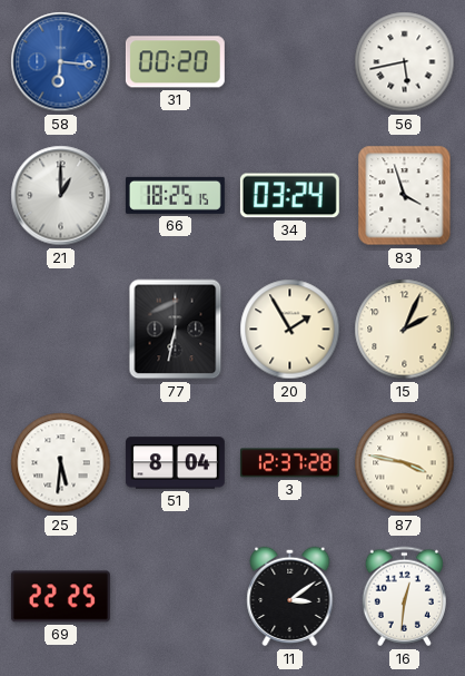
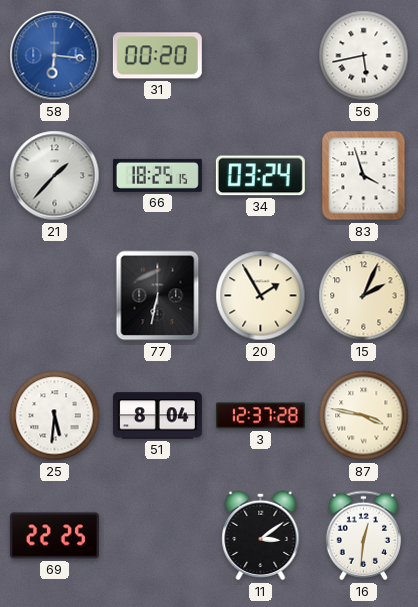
21: 1:00 -> 1:37
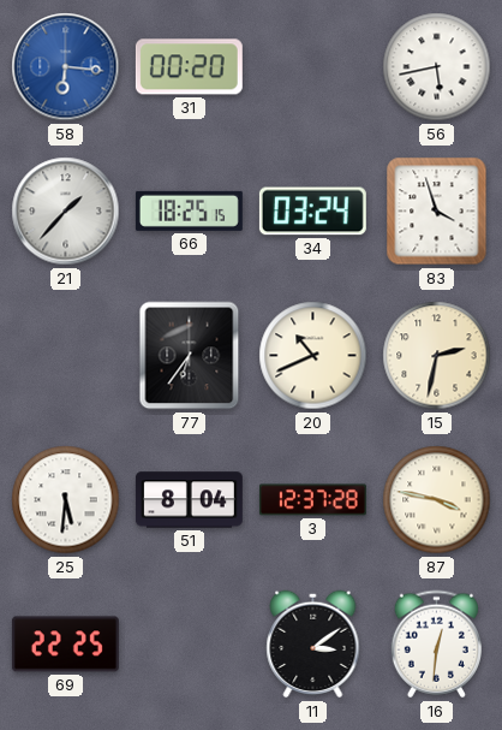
77: 6:32 -> 6:36
20: 1:55 -> 10:41
15: 2:04 -> 2:32
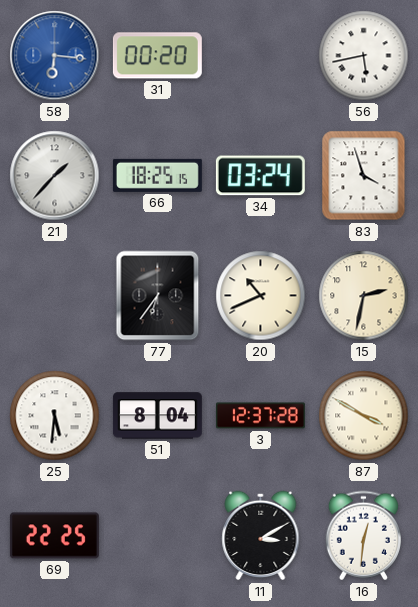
87: 3:47 -> 3:50
11: 3:09 -> 3:10
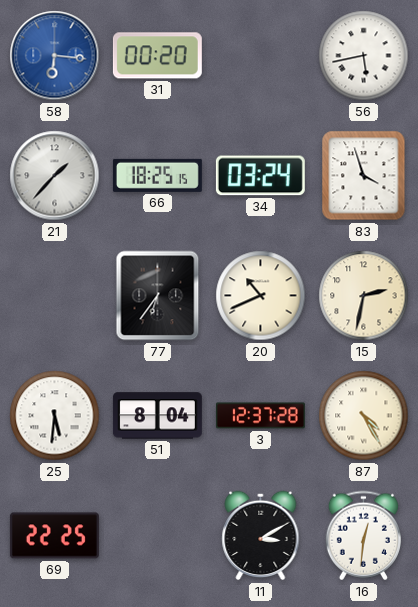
87: 3:50 -> 4:25
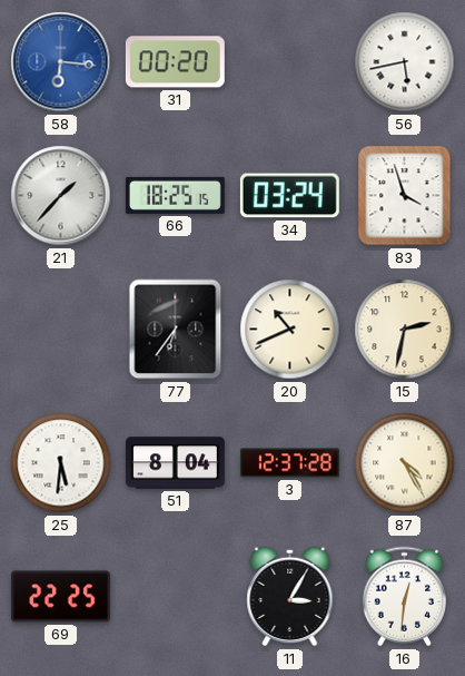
11: 3:10 -> 3:05
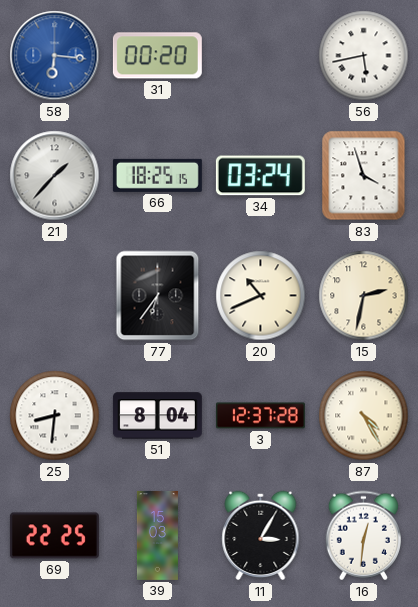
25: 5:31 -> 8:31
39: none -> 15:03
